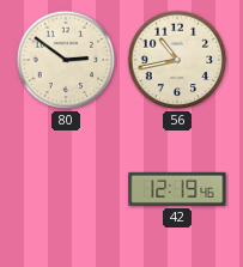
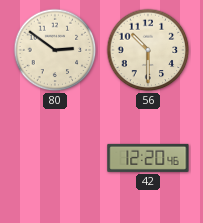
56: 10:43 -> 10:30
42: 12:19 -> 12:20
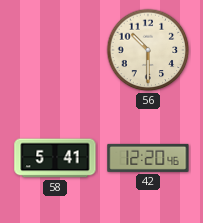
80: 2:51 -> none
58: none -> 5:41
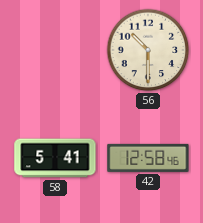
42: 12:20 -> 12:58
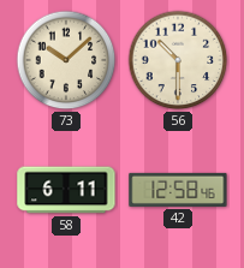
73: none -> 10:08
58: 5:41 -> 6:11
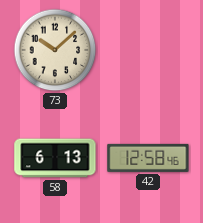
56: 10:30 -> none
58: 6:11 -> 6:13
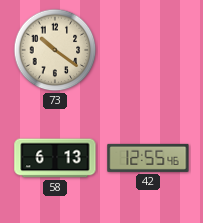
73: 10:08 -> 10:21
42: 12:58 -> 12:55
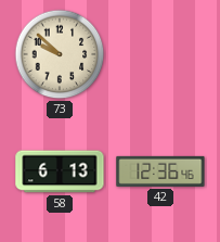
73: 10:21 -> 9:52
42: 12:55 -> 12:36
